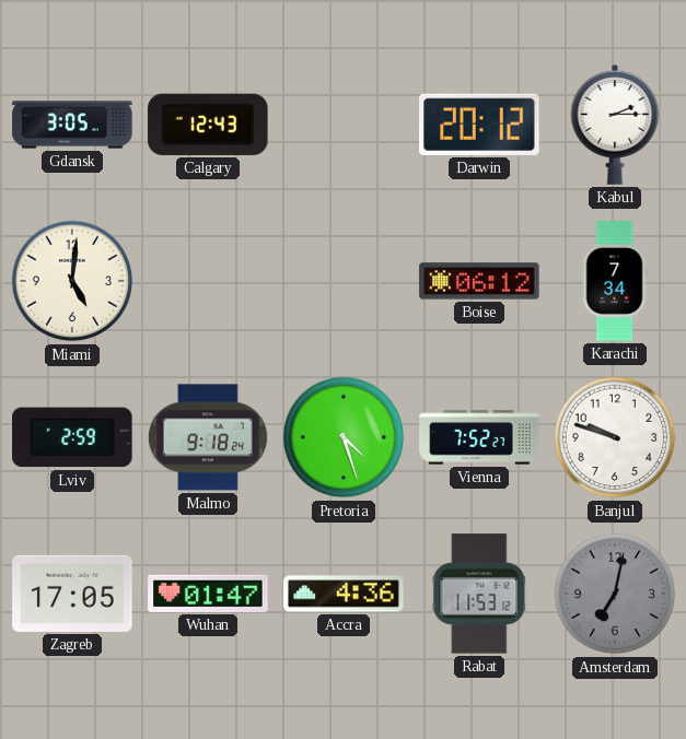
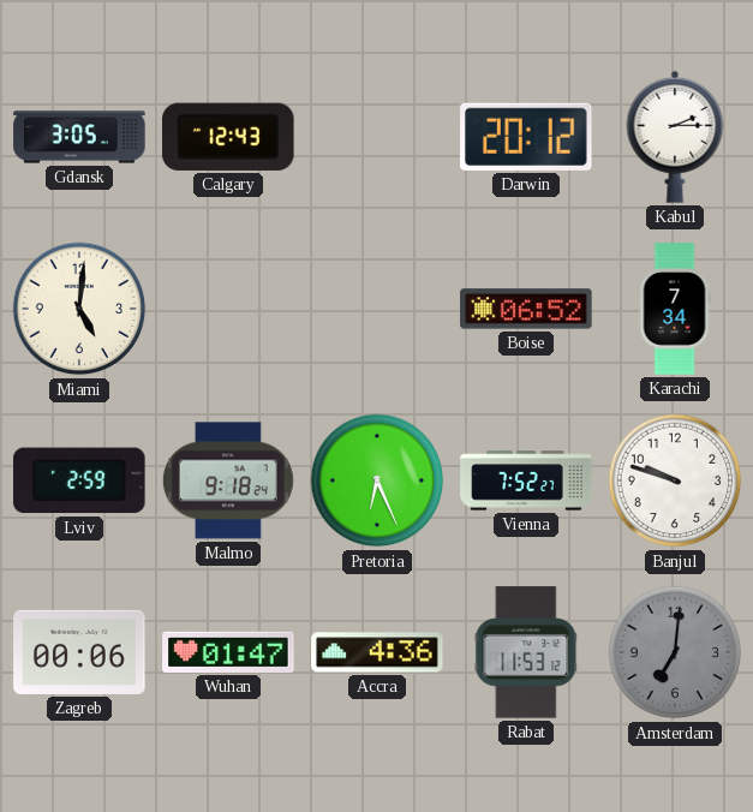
Boise: 06:12 -> 06:52
Pretoria: 4:27 -> 6:26
Zagreb: 17:05 -> 00:06
Amsterdam: 7:02 -> 7:01
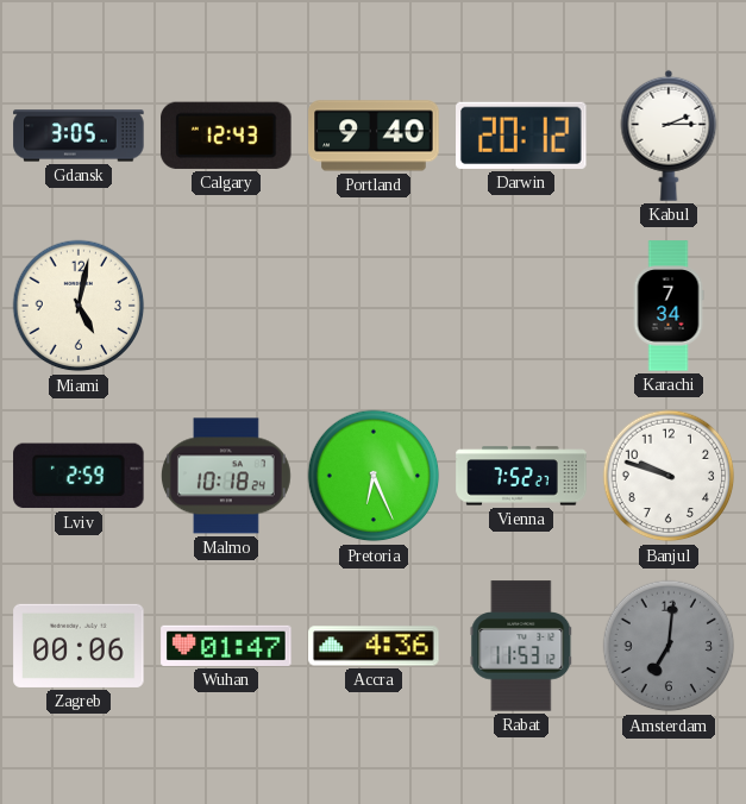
Portland: none -> 9:40
Miami: 5:01 -> 5:02
Boise: 06:52 -> none
Malmo: 9:18 -> 10:18
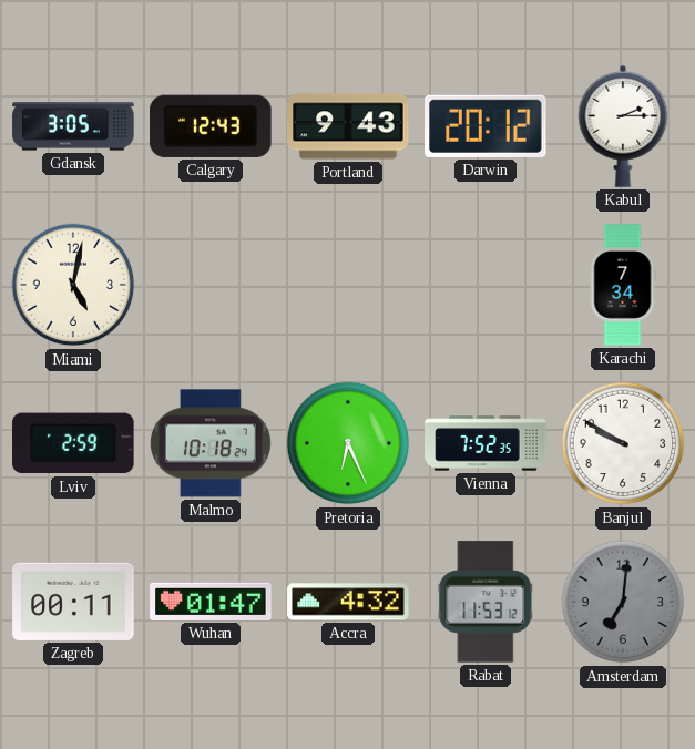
Portland: 9:40 -> 9:43
Vienna: 7:52:27 -> 7:52:35
Banjul: 9:48 -> 9:50
Zagreb: 00:06 -> 00:11
Accra: 4:36 -> 4:32
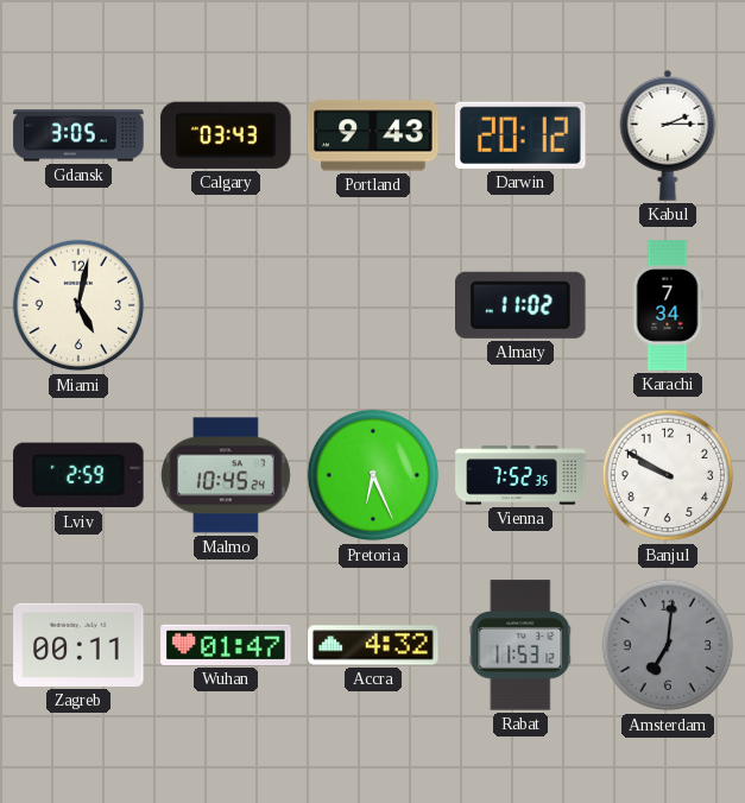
Calgary: 12:43 -> 03:43
Almaty: none -> 11:02
Malmo: 10:18 -> 10:45
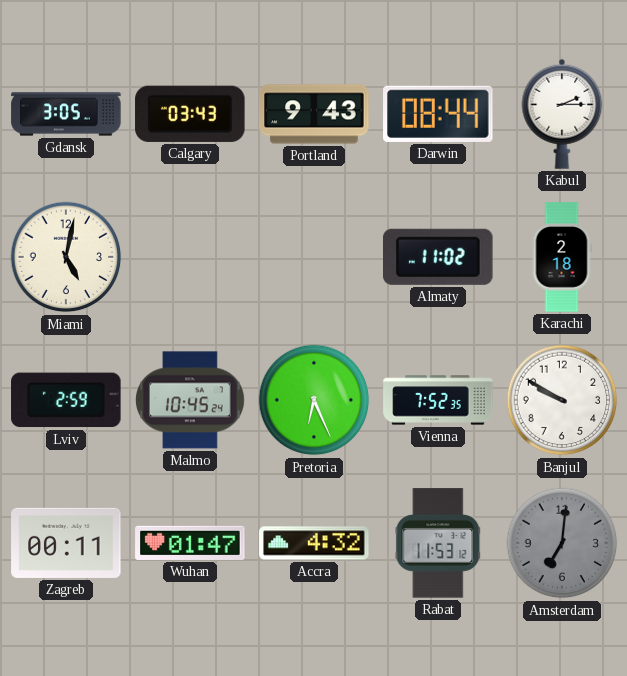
Darwin: 20:12 -> 08:44
Karachi: 7:34 -> 2:18
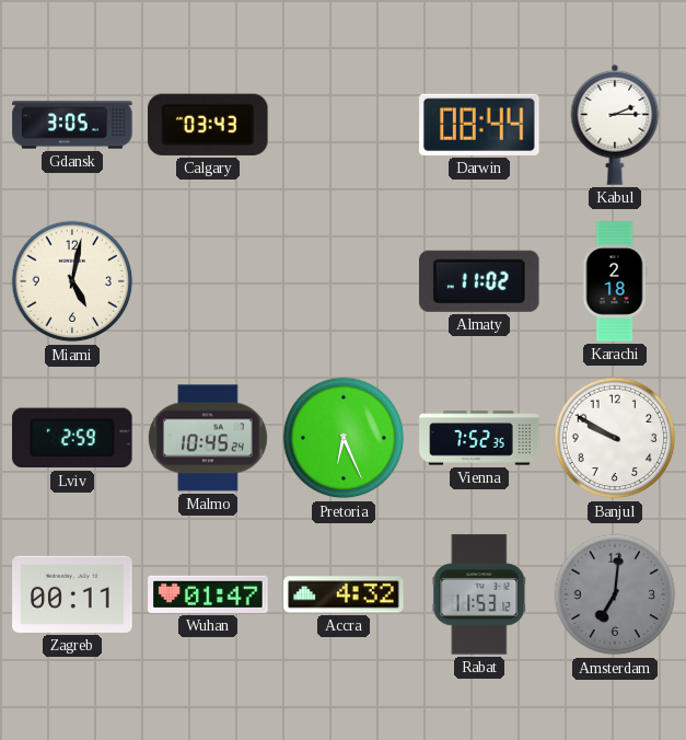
Portland: 9:43 -> none
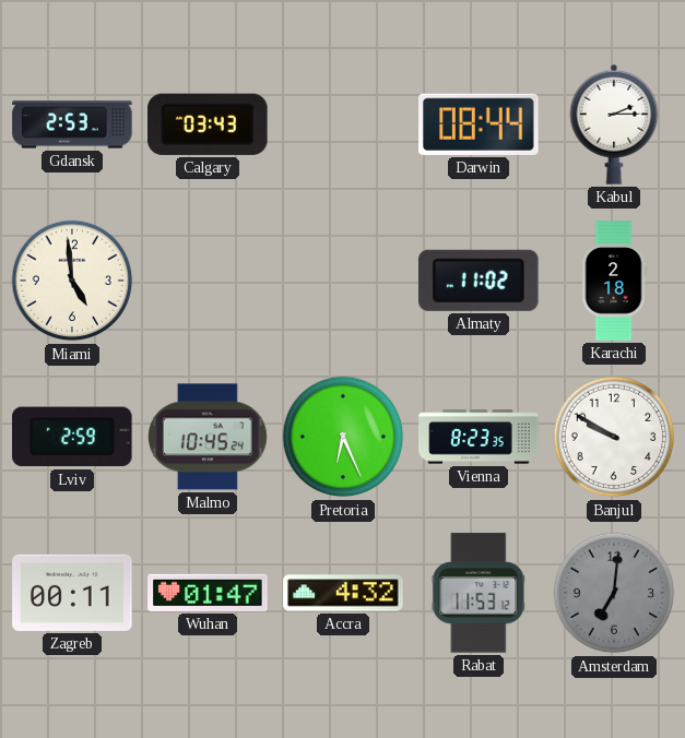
Gdansk: 3:05 -> 2:53
Miami: 5:02 -> 4:59
Vienna: 7:52 -> 8:23
